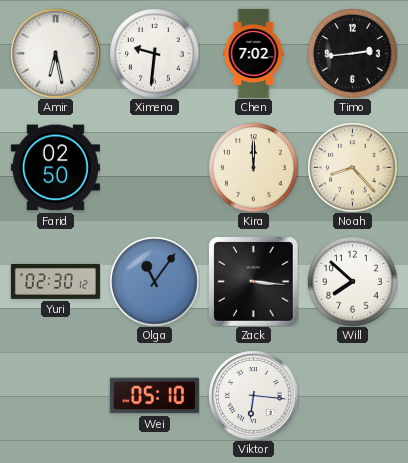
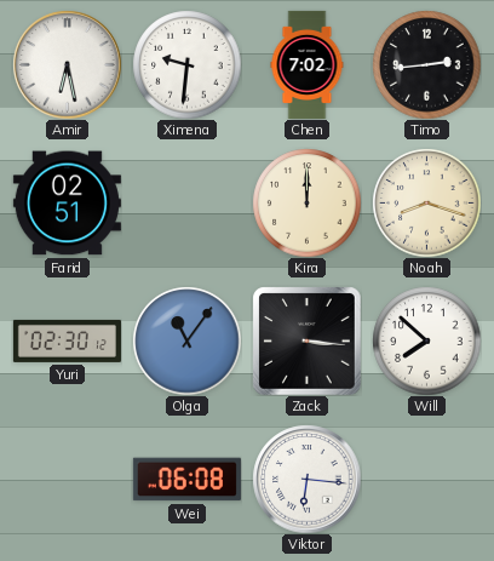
Farid: 02:50 -> 02:51
Noah: 8:23 -> 8:18
Wei: 05:10 -> 06:08
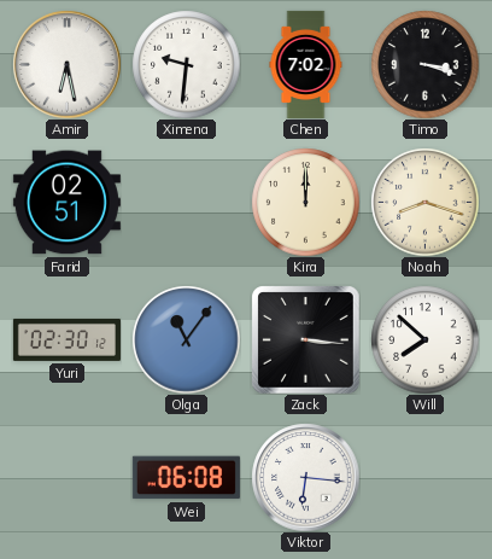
Timo: 2:44 -> 3:18
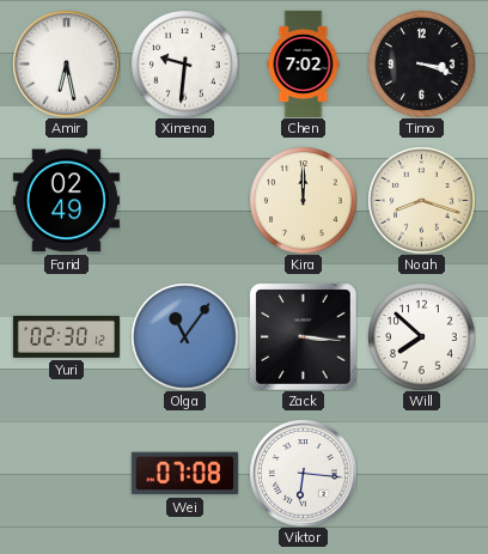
Farid: 02:51 -> 02:49
Wei: 06:08 -> 07:08
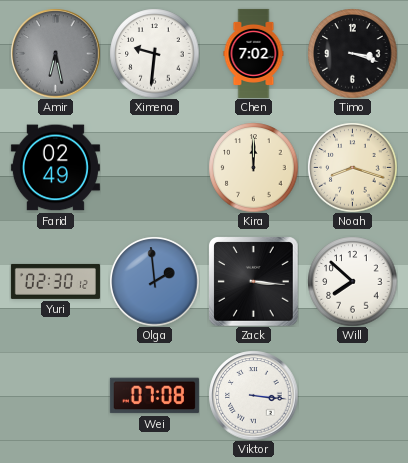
Amir dial: white -> grey
Olga: 11:06 -> 1:59
Viktor: 6:16 -> 3:16
